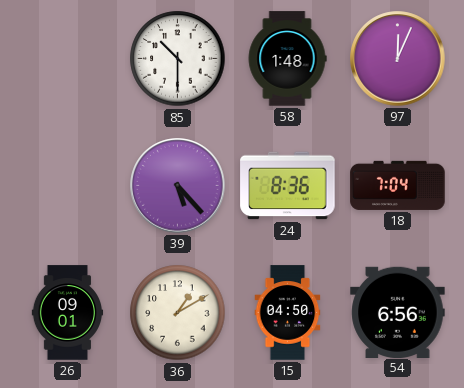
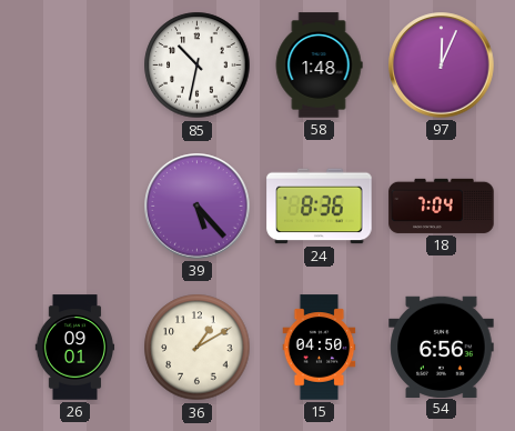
85: 10:30 -> 10:32
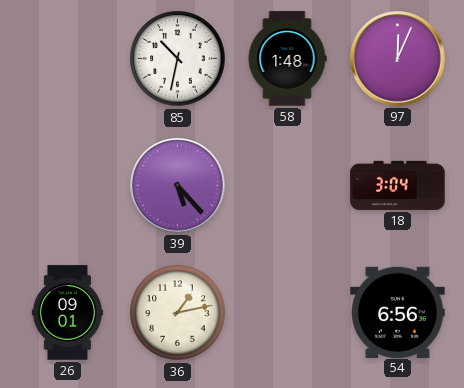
24: 8:36 -> none
18: 7:04 -> 3:04
36: 1:10 -> 1:13
15: 04:50 -> none
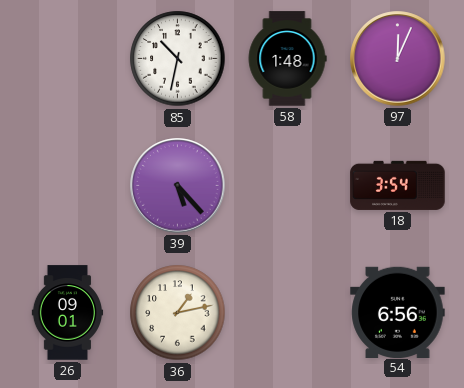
18: 3:04 -> 3:54
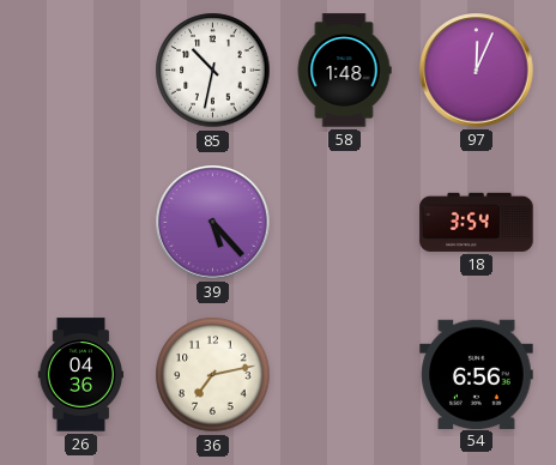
26: 09:01 -> 04:36
36: 1:13 -> 7:13
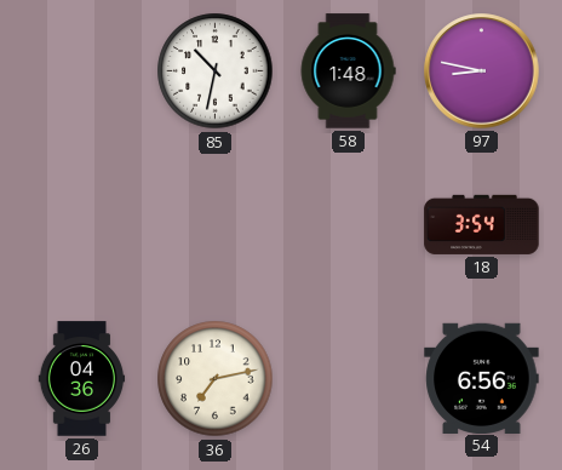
97: 12:04 -> 8:47
39: 5:23 -> none
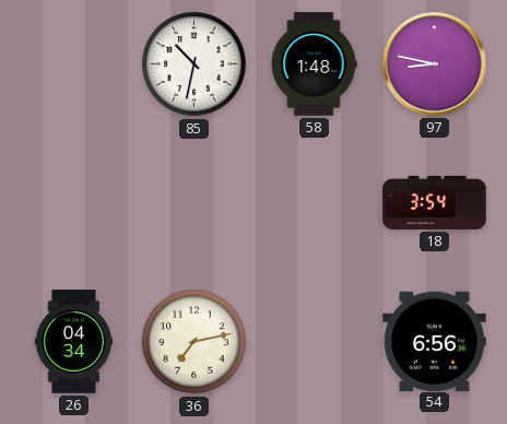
26: 04:36 -> 04:34
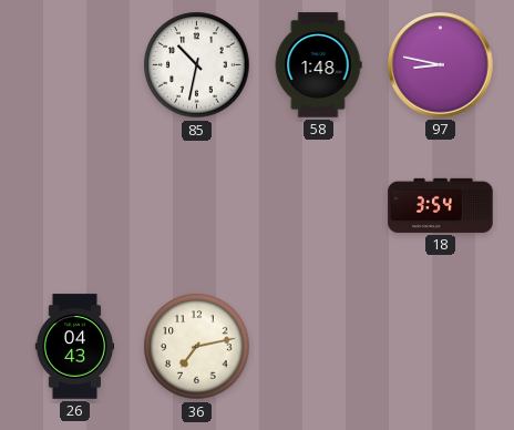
26: 04:34 -> 04:43
54: 6:56 -> none
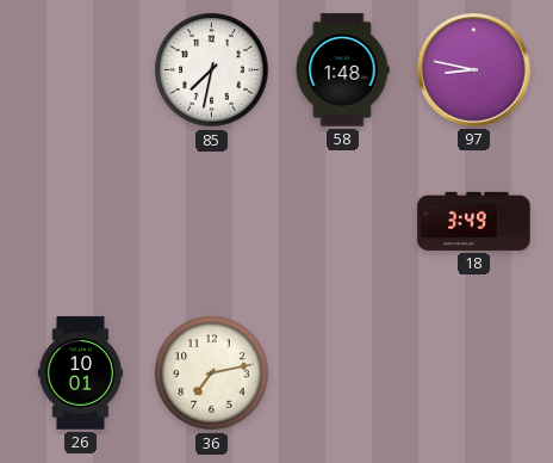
85: 10:32 -> 7:32
18: 3:54 -> 3:49
26: 04:43 -> 10:01
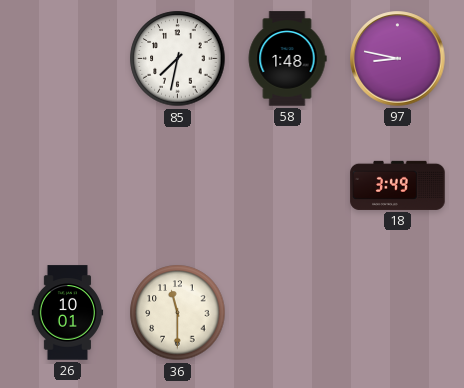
36: 7:13 -> 11:30
